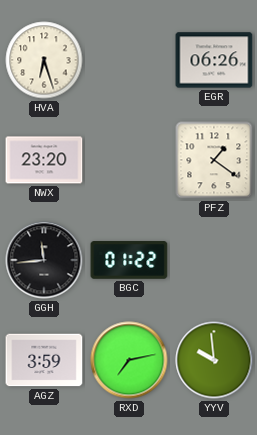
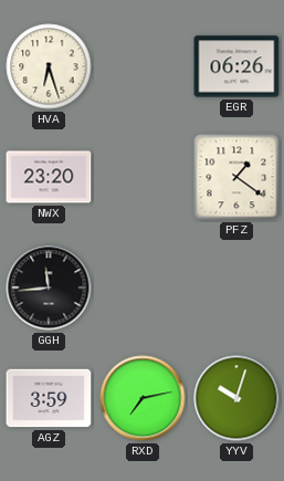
BGC: 01:22 -> none
YYV: 9:59 -> 10:03
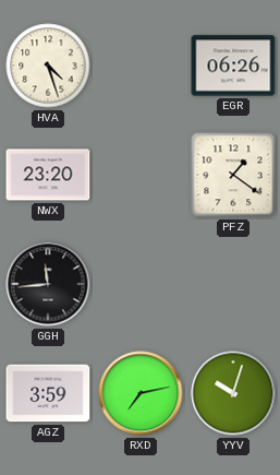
HVA: 6:27 -> 4:27
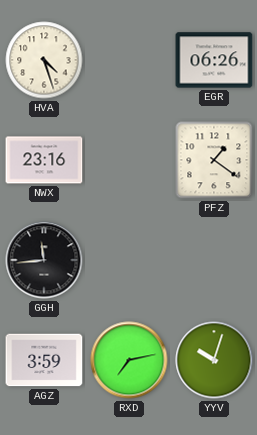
NWX: 23:20 -> 23:16
